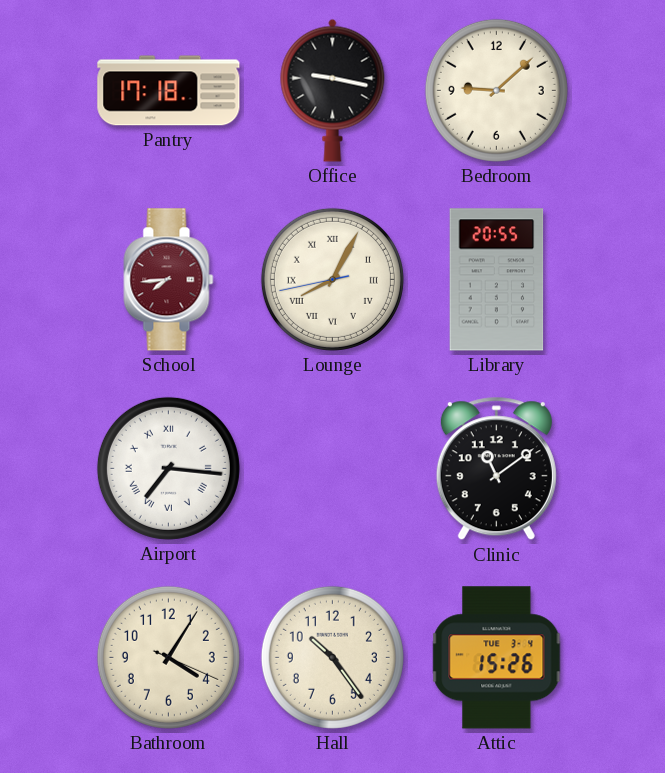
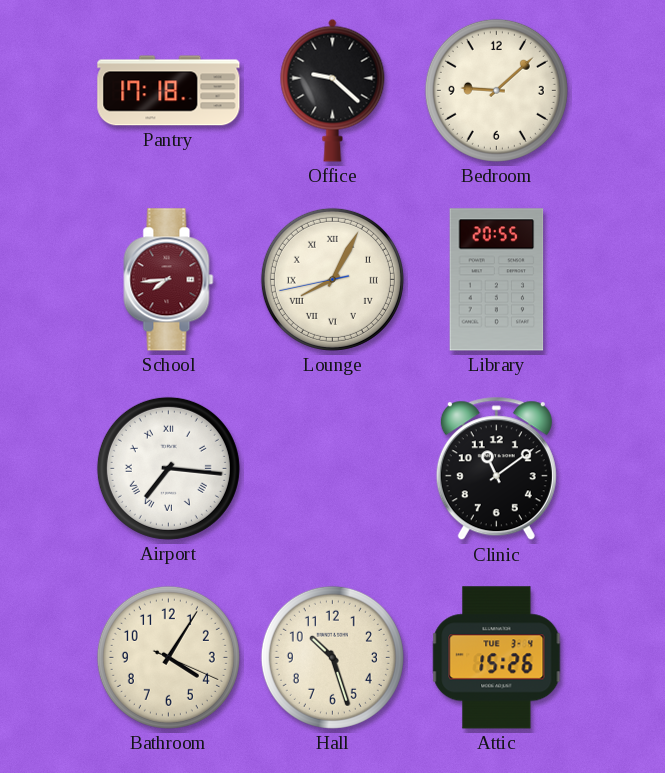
Office: 9:17 -> 9:22
Hall: 10:24 -> 10:27
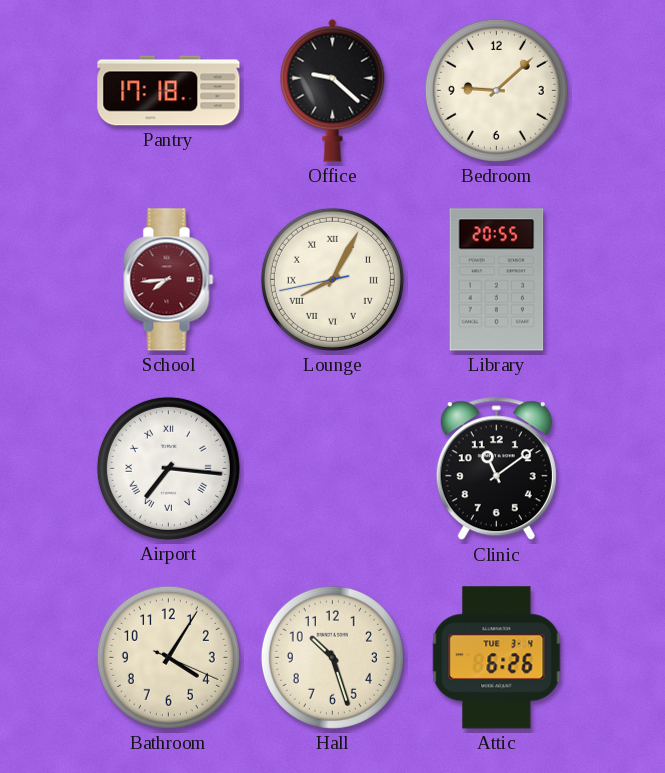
Attic: 15:26 -> 6:26
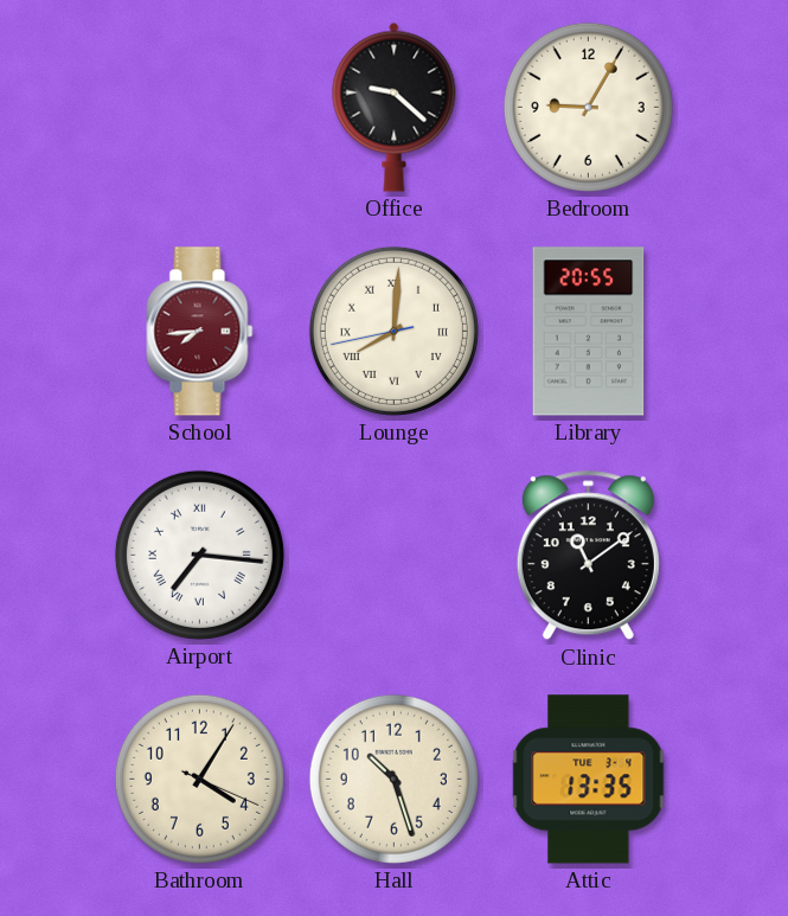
Pantry: 17:18 -> none
Bedroom: 9:08 -> 9:05
Lounge: 8:04 -> 8:00
Attic: 6:26 -> 13:35
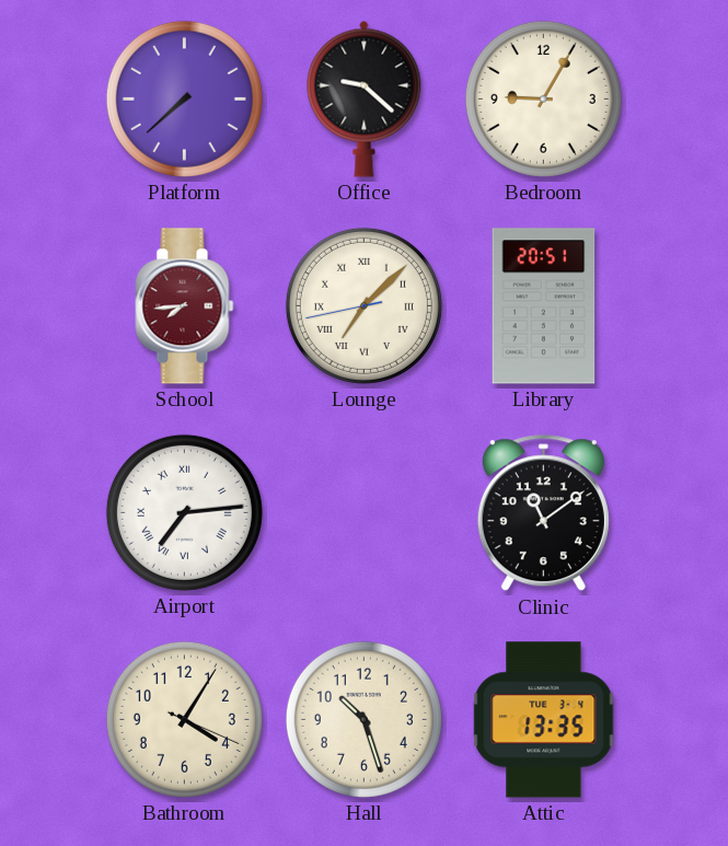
Platform: none -> 7:38
Lounge: 8:00 -> 7:07
Library: 20:55 -> 20:51
Airport: 7:16 -> 7:14
